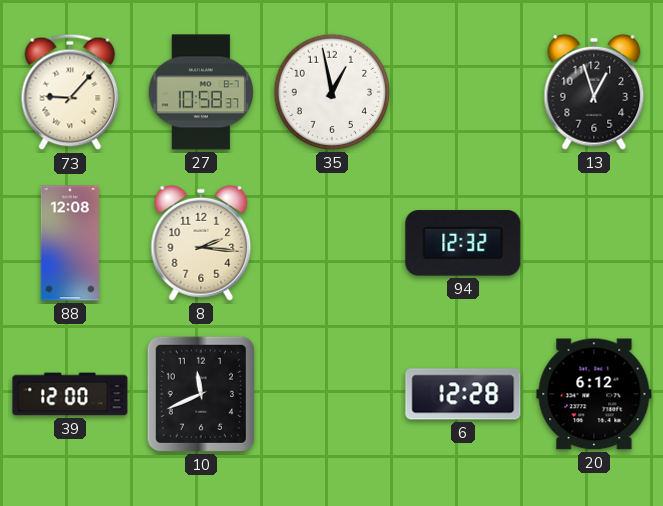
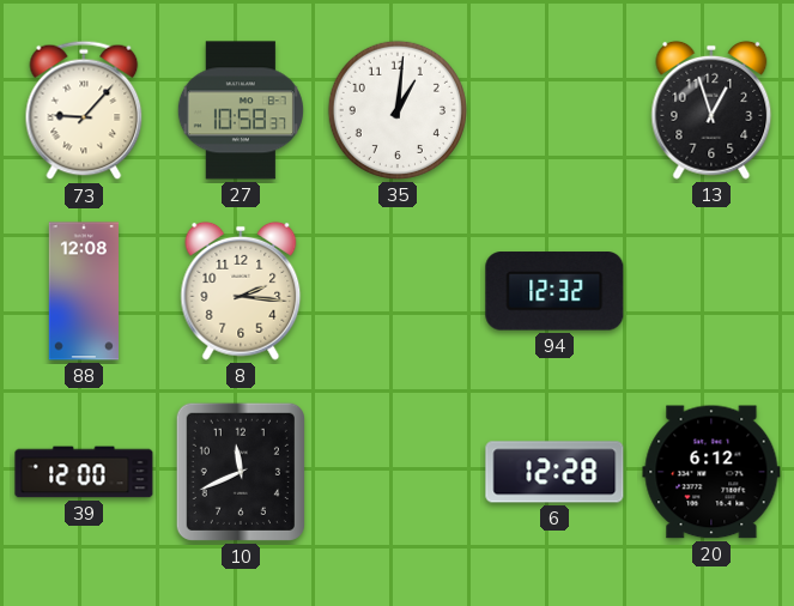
35: 12:58 -> 1:01
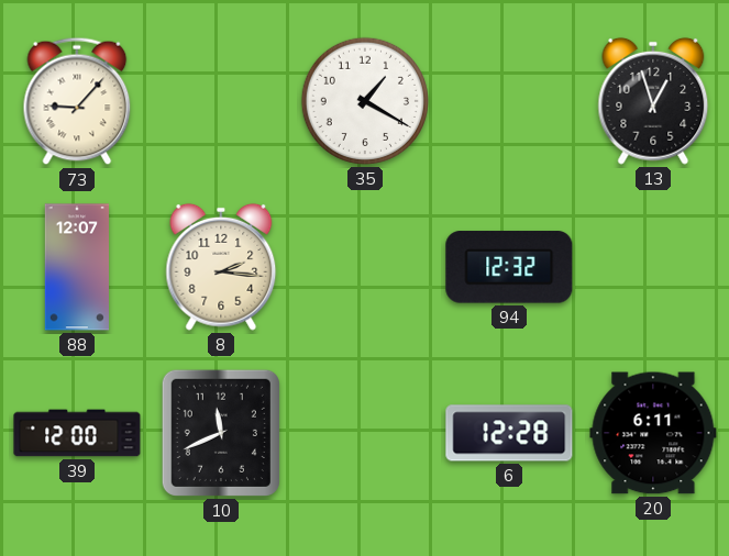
27: 10:58 -> none
35: 1:01 -> 1:20
88: 12:08 -> 12:07
20: 6:12 -> 6:11
